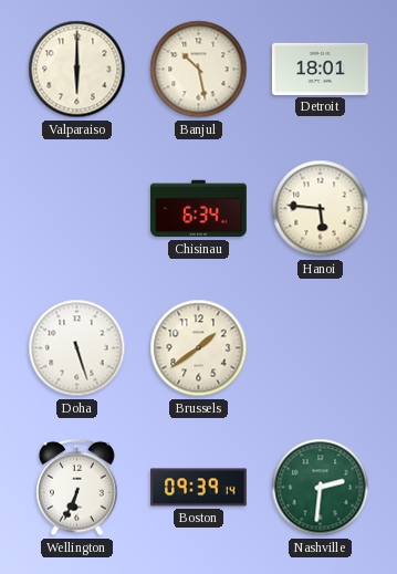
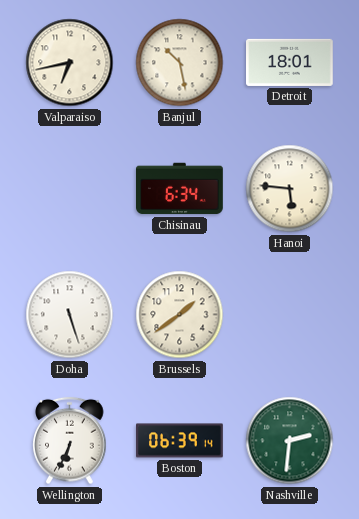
Valparaiso: 6:00 -> 6:43
Boston: 09:39 -> 06:39
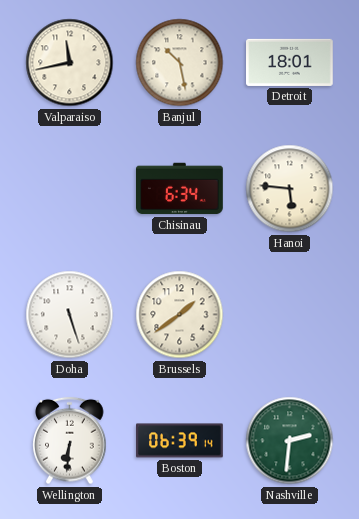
Valparaiso: 6:43 -> 11:43
Wellington: 6:34 -> 6:31
